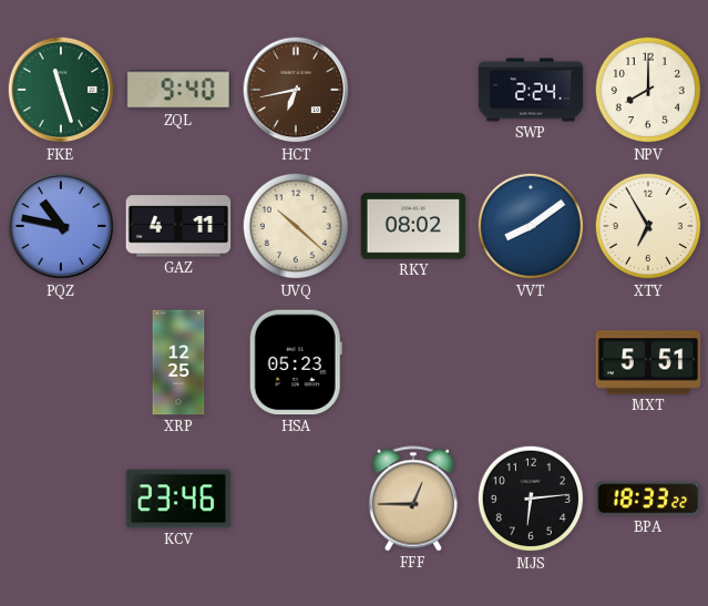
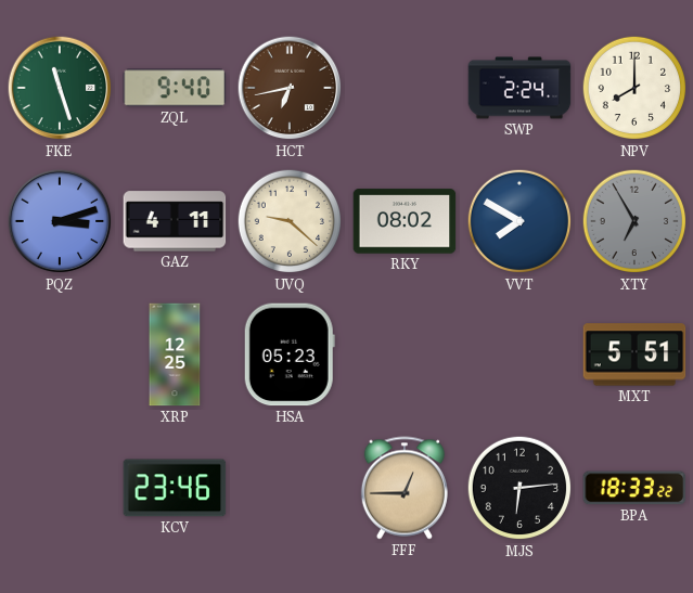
PQZ: 10:47 -> 3:12
UVQ: 10:22 -> 9:22
VVT: 8:09 -> 7:50
XTY dial: cream -> grey
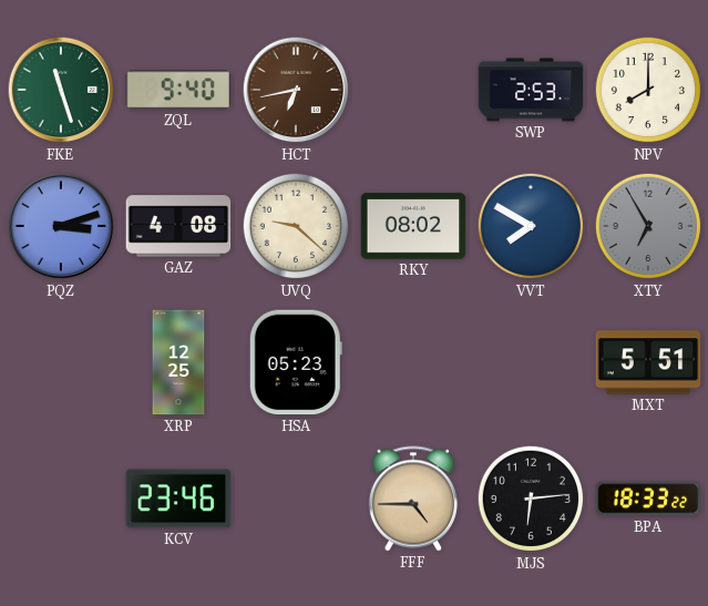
SWP: 2:24 -> 2:53
GAZ: 4:11 -> 4:08
FFF: 12:45 -> 4:45
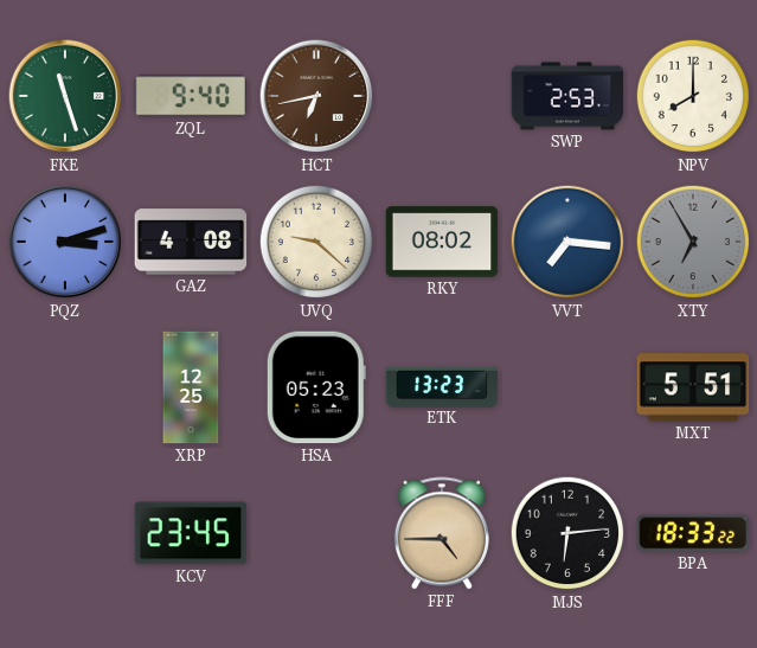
VVT: 7:50 -> 7:16
ETK: none -> 13:23
KCV: 23:46 -> 23:45
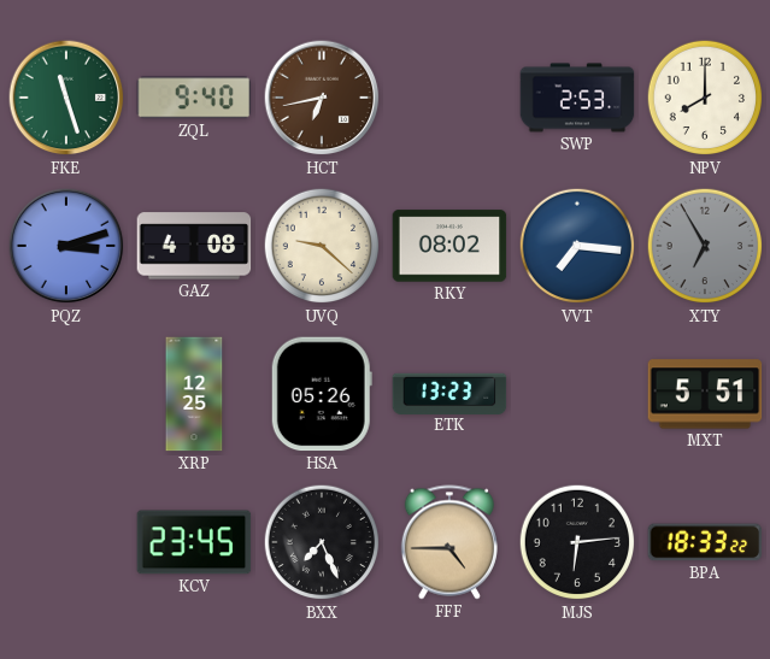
HSA: 05:23 -> 05:26
BXX: none -> 7:26
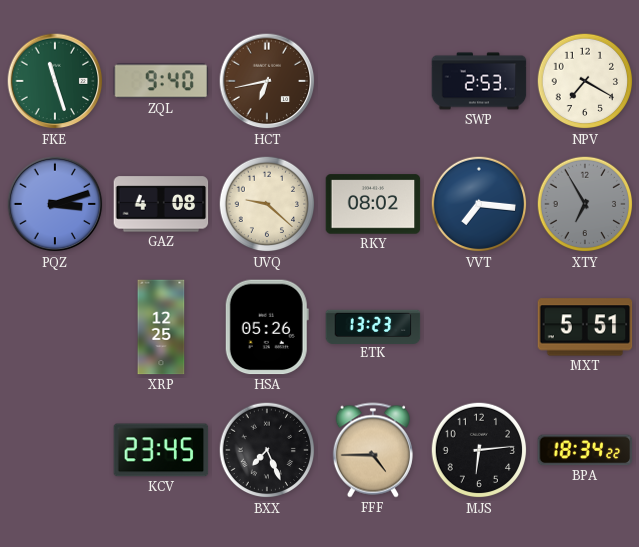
NPV: 8:00 -> 7:20
BPA: 18:33 -> 18:34
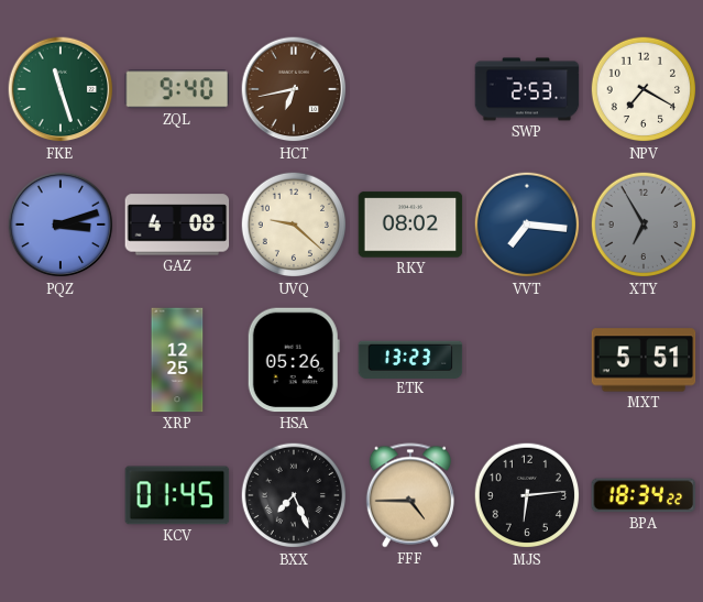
KCV: 23:45 -> 01:45
